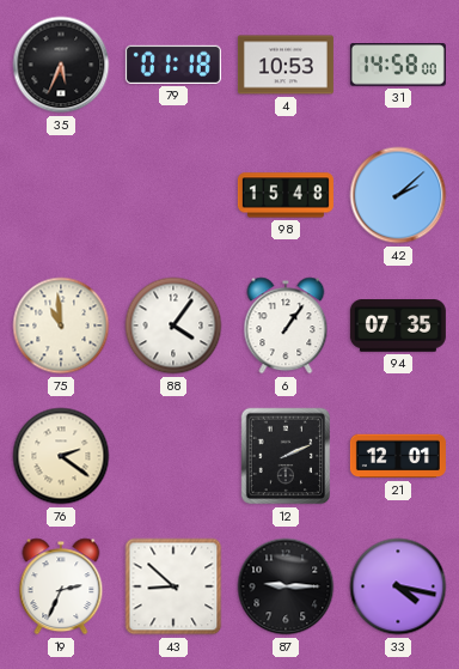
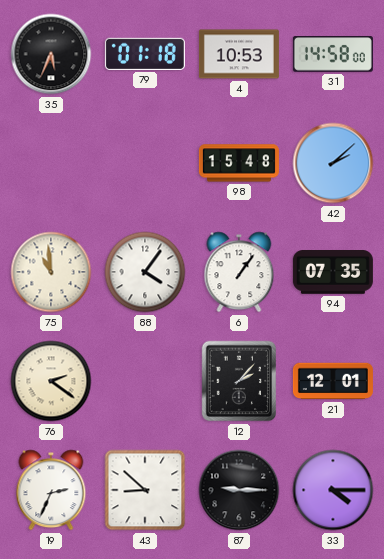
12: 2:11 -> 2:07
33: 4:17 -> 4:15
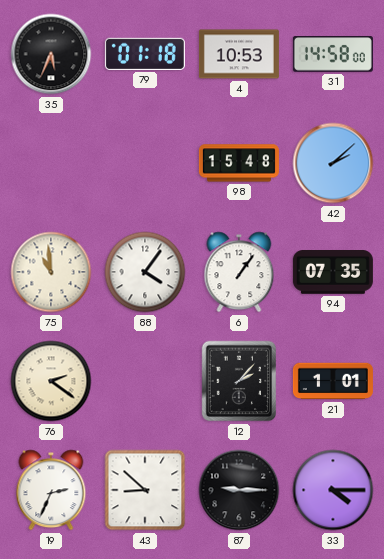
21: 12:01 -> 1:01
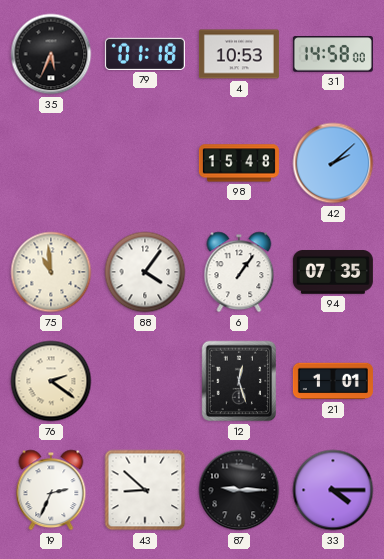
12: 2:07 -> 12:27
